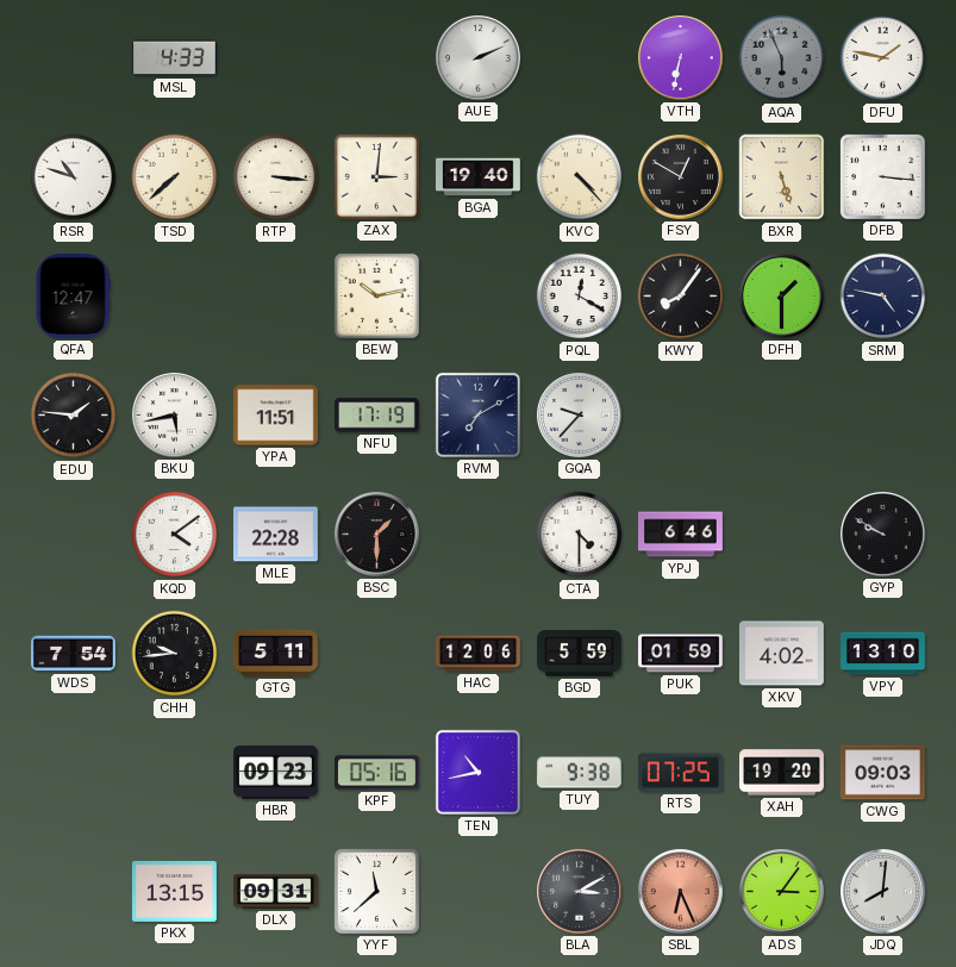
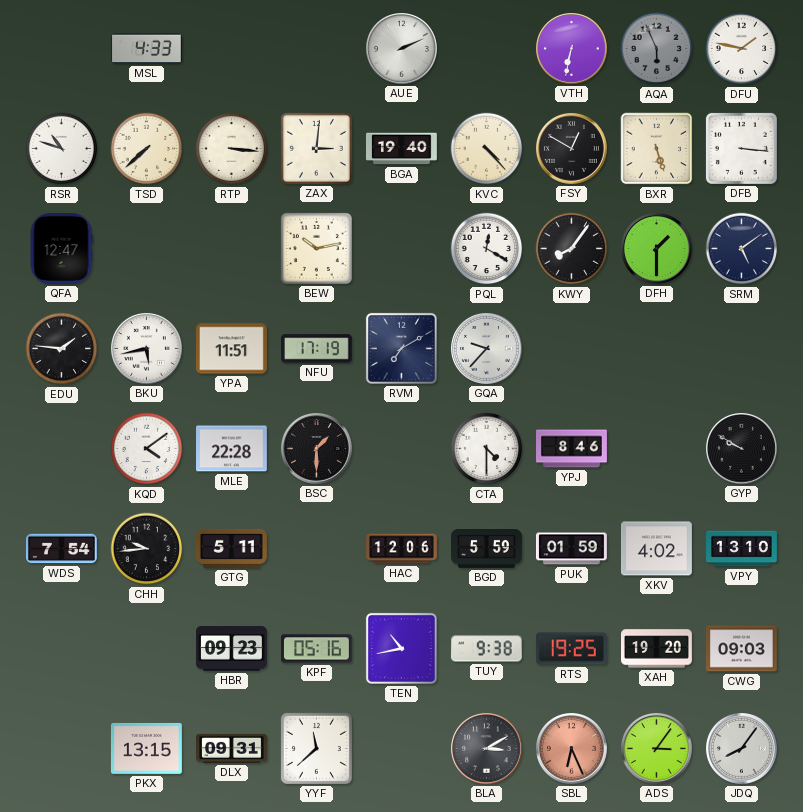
SRM: 4:47 -> 5:09
YPJ: 6:46 -> 8:46
RTS: 07:25 -> 19:25
JDQ: 8:01 -> 8:06
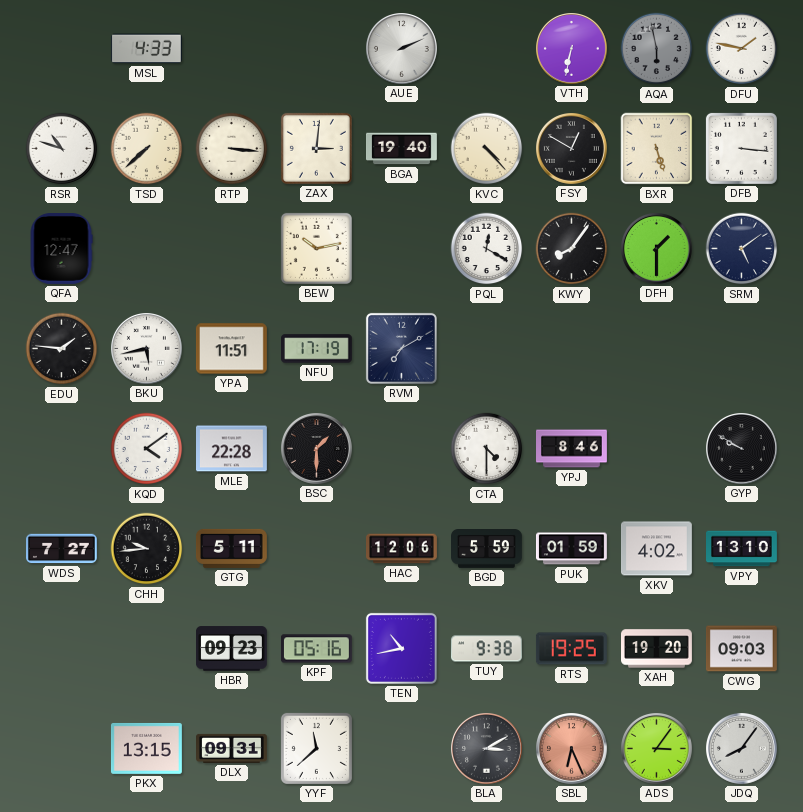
AQA: 5:56 -> 5:58
GQA: 9:37 -> none
WDS: 7:54 -> 7:27
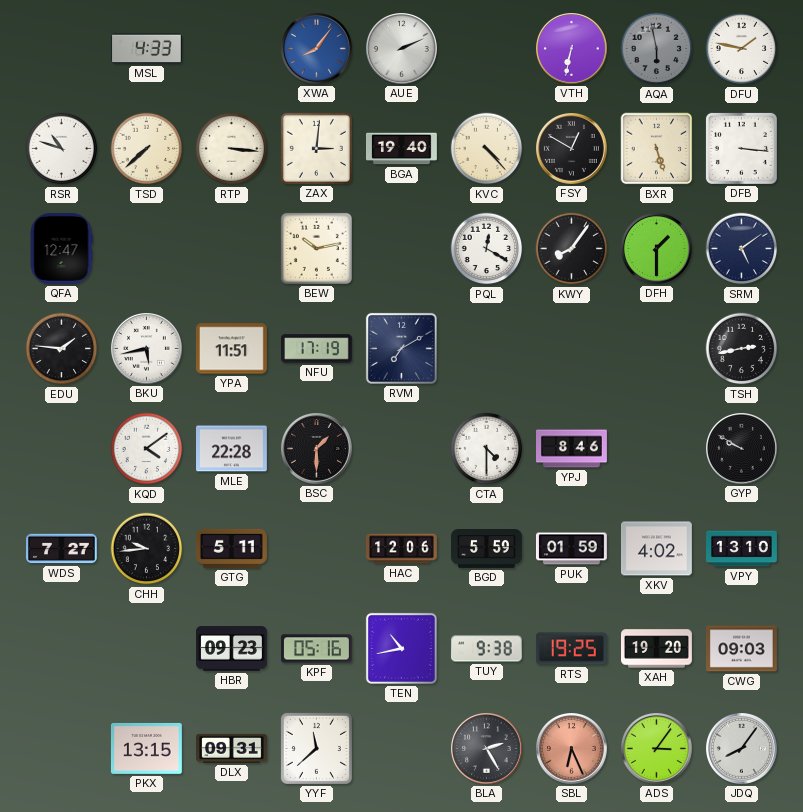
XWA: none -> 8:06
TSH: none -> 2:43
BLA: 3:10 -> 2:25
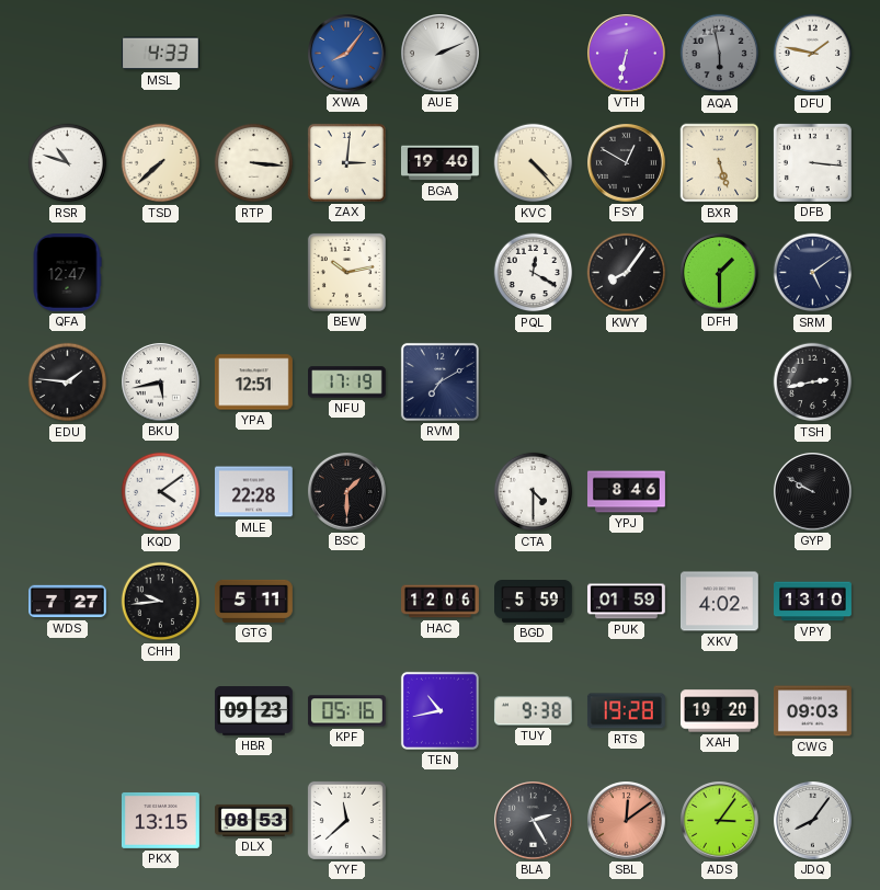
YPA: 11:51 -> 12:51
RTS: 19:25 -> 19:28
DLX: 09:31 -> 08:53
SBL: 6:26 -> 12:09
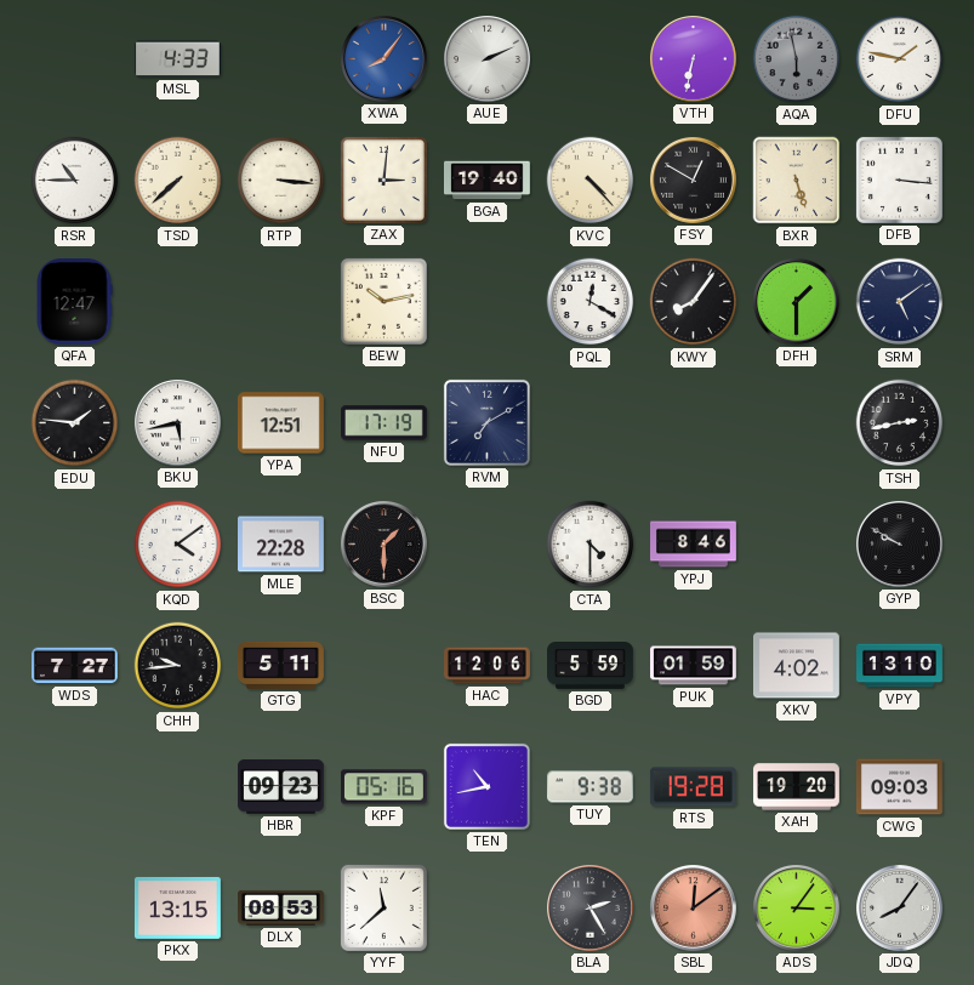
RSR: 10:48 -> 10:45
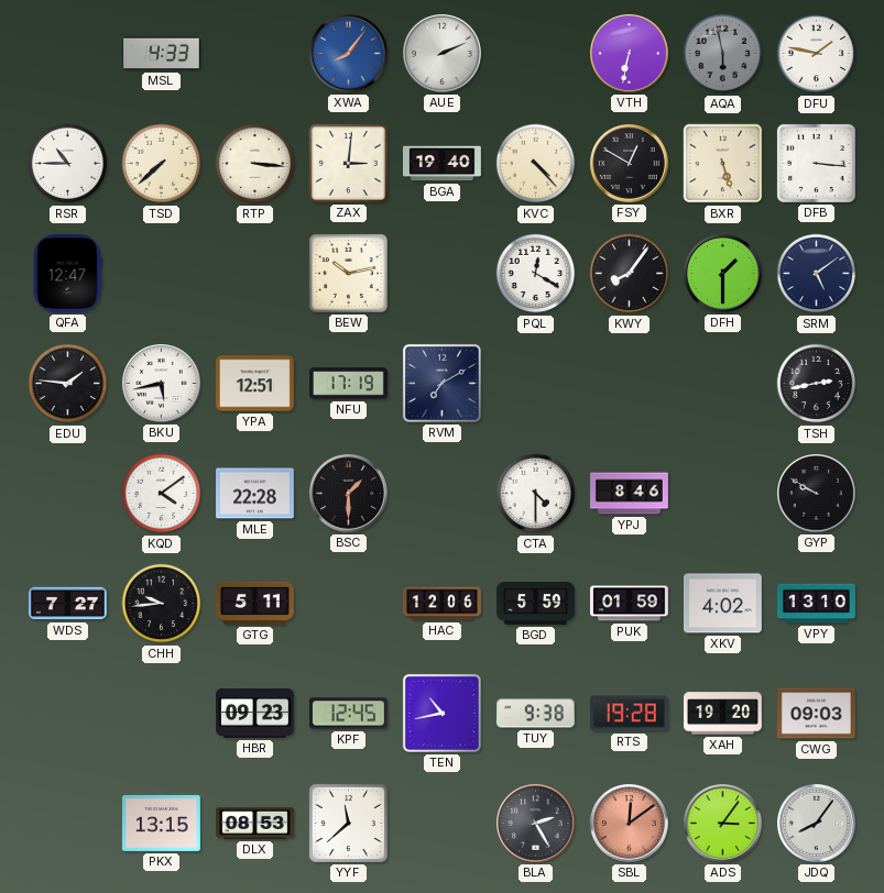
KPF: 05:16 -> 12:45
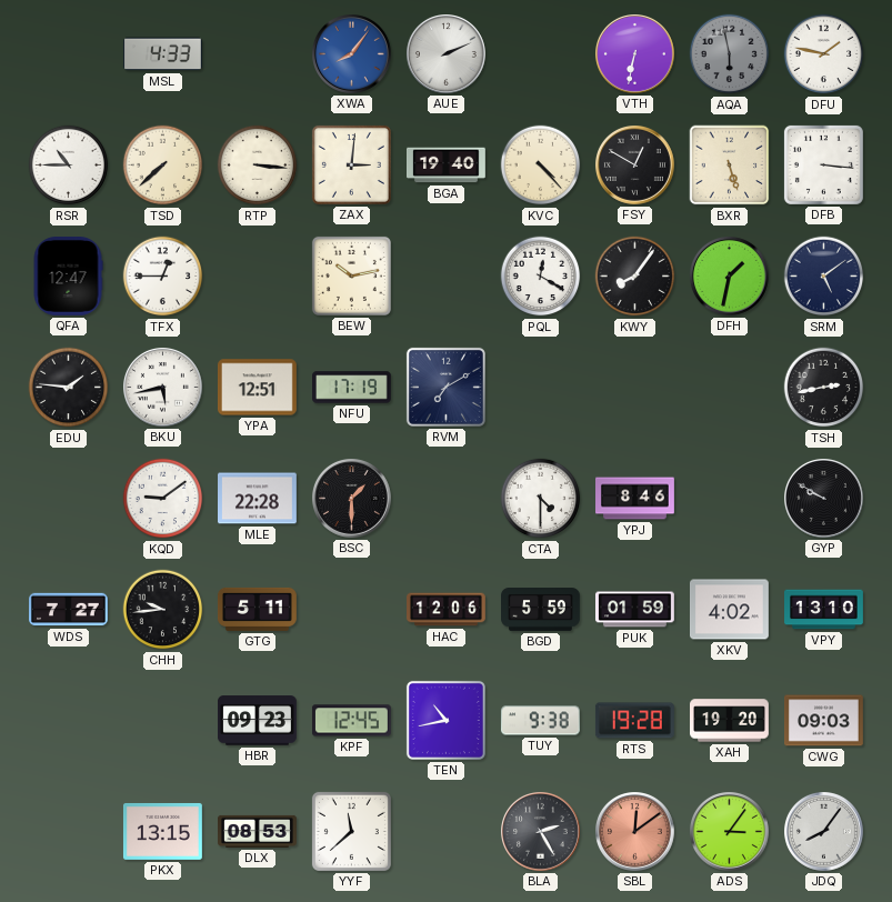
TFX: none -> 12:45
DFH: 1:30 -> 1:32
KQD: 4:09 -> 9:09
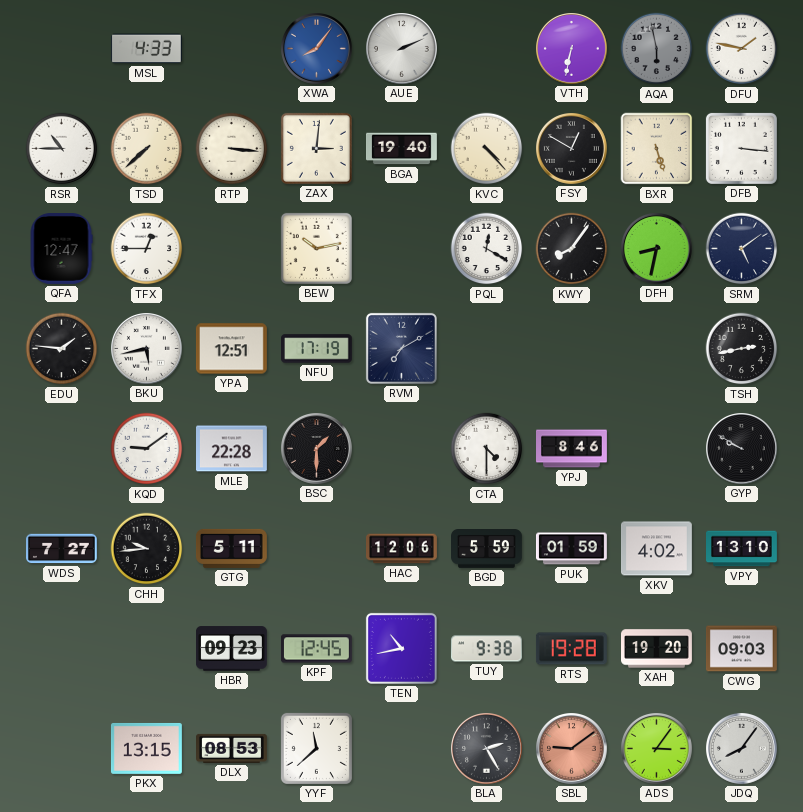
DFH: 1:32 -> 8:32
SBL: 12:09 -> 9:09
